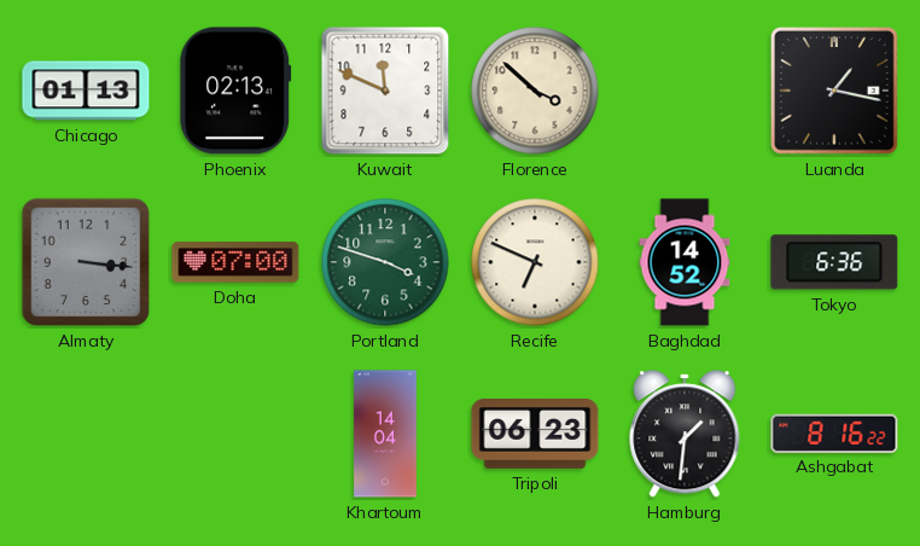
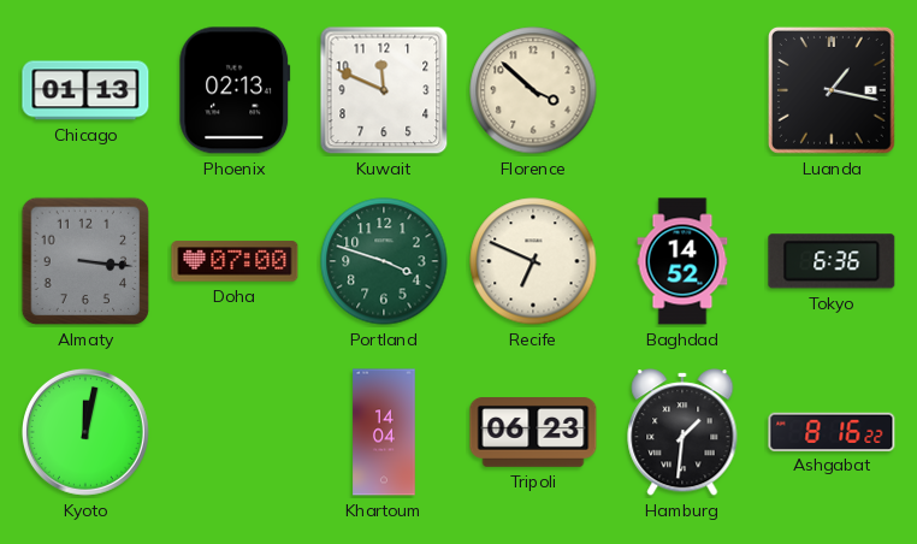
Kyoto: none -> 12:02
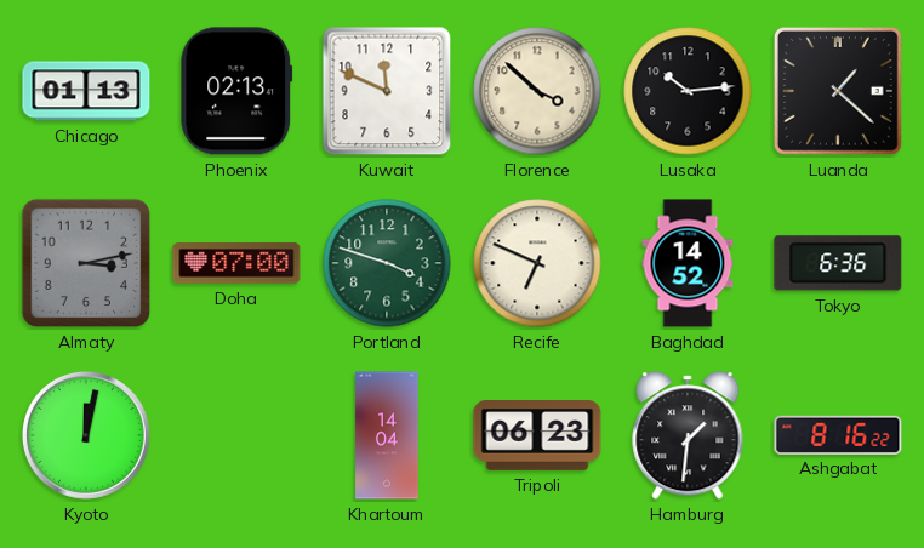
Lusaka: none -> 10:14
Luanda: 1:17 -> 1:22
Almaty: 3:16 -> 3:13
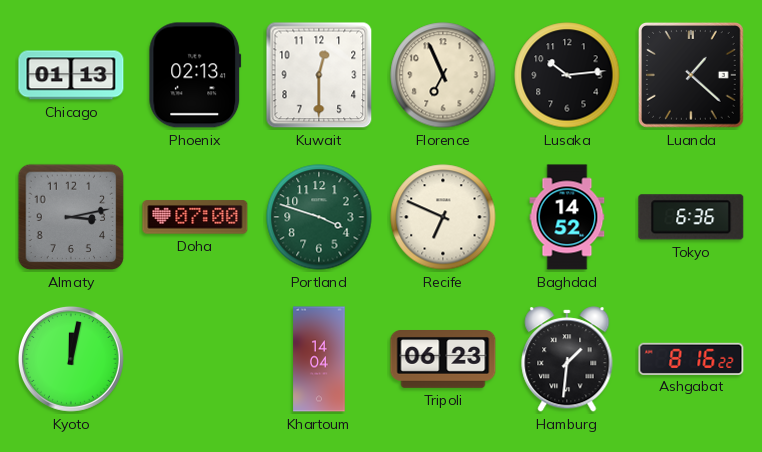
Kuwait: 11:49 -> 12:30
Florence: 3:52 -> 6:56
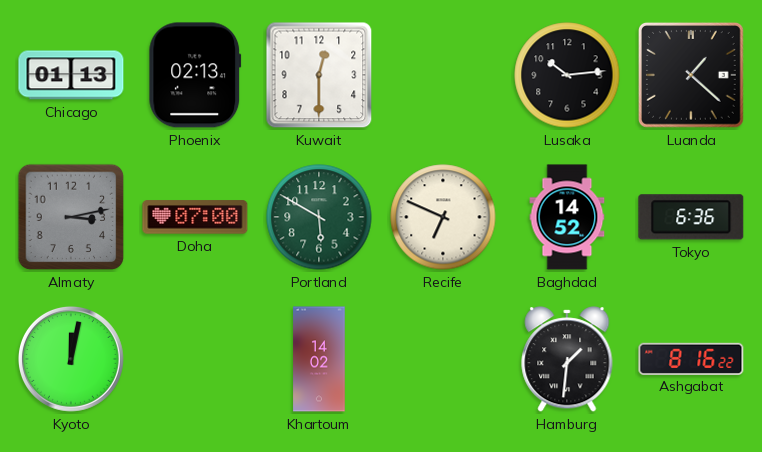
Florence: 6:56 -> none
Portland: 3:48 -> 5:50
Khartoum: 14:04 -> 14:02
Tripoli: 06:23 -> none
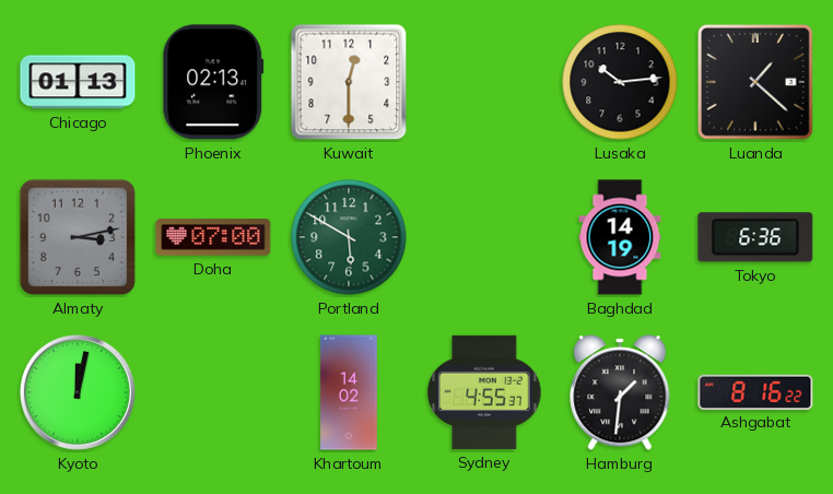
Recife: 6:49 -> none
Baghdad: 14:52 -> 14:19
Sydney: none -> 4:55
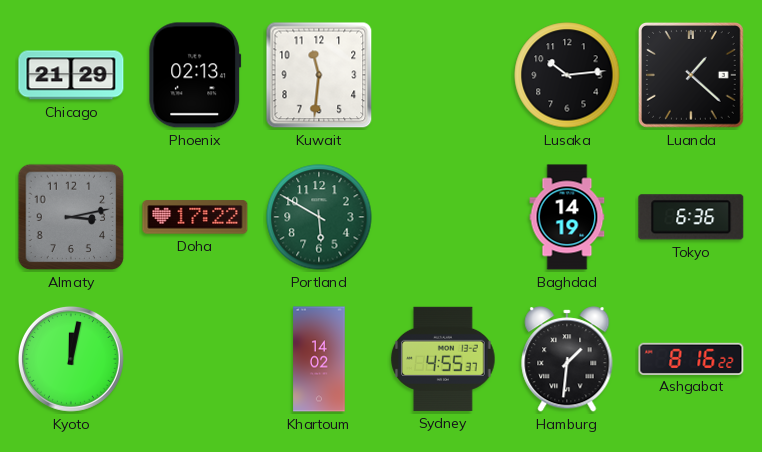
Chicago: 01:13 -> 21:29
Kuwait: 12:30 -> 11:31
Doha: 07:00 -> 17:22
